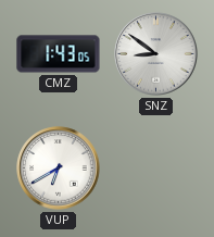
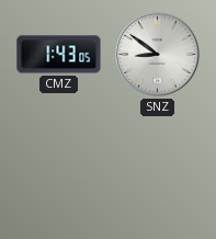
VUP: 6:40 -> none
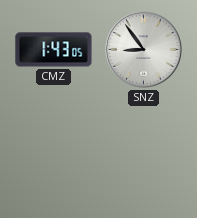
SNZ: 8:51 -> 8:54
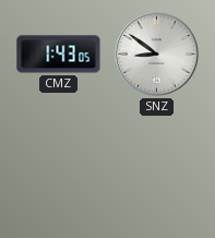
SNZ: 8:54 -> 8:51
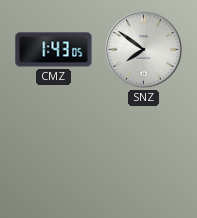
SNZ: 8:51 -> 7:51
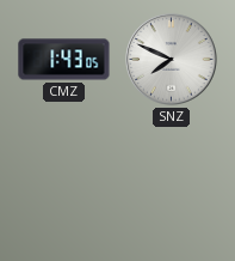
SNZ: 7:51 -> 7:49
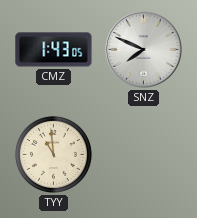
TYY: none -> 10:59
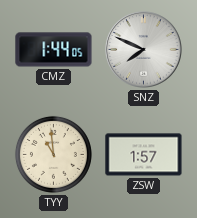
CMZ: 1:43 -> 1:44
ZSW: none -> 1:57
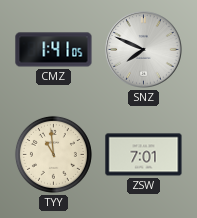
CMZ: 1:44 -> 1:41
ZSW: 1:57 -> 7:01
